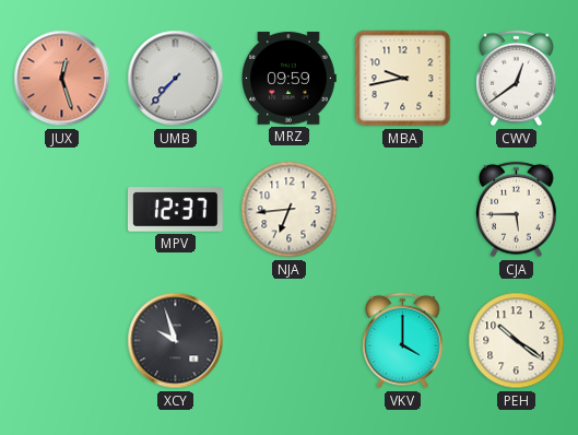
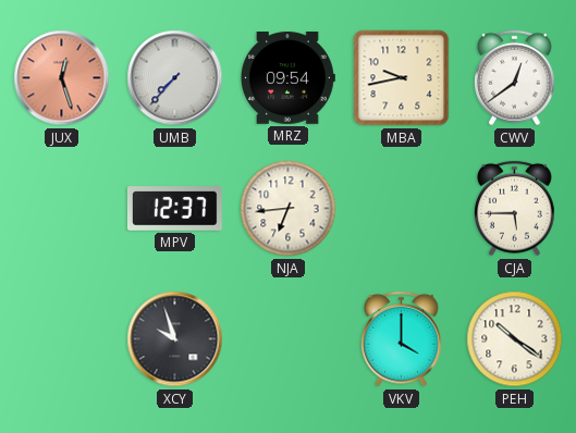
MRZ: 09:59 -> 09:54
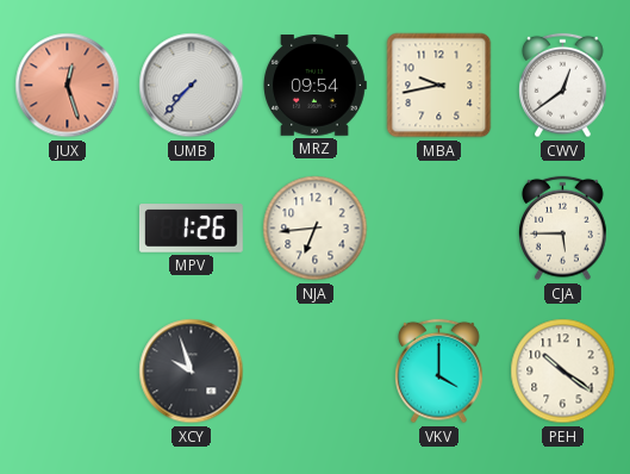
MPV: 12:37 -> 1:26
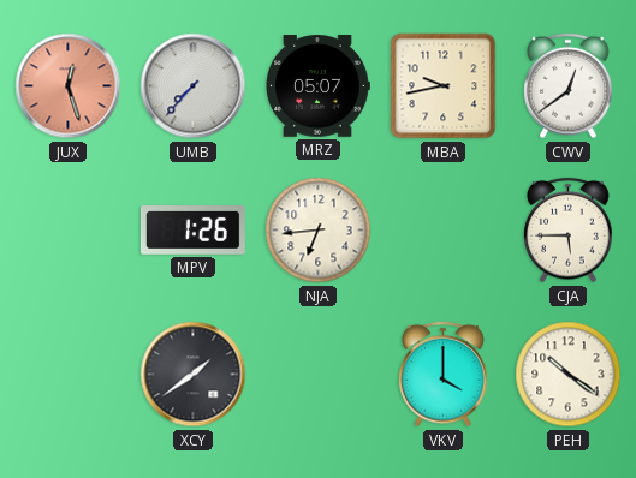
MRZ: 09:54 -> 05:07
XCY: 9:57 -> 1:39
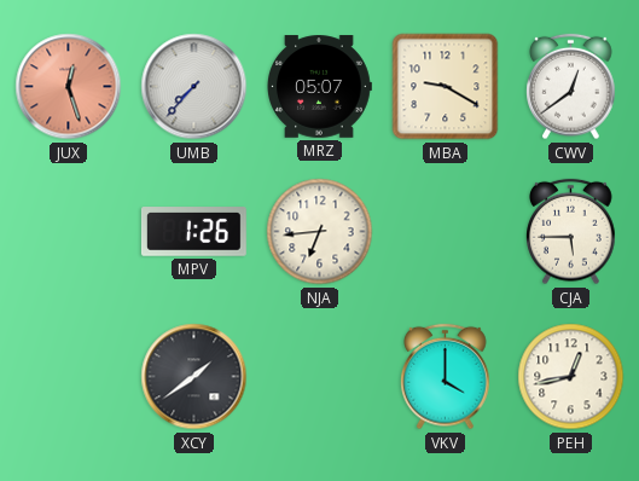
MBA: 9:43 -> 9:20
PEH: 10:21 -> 12:43
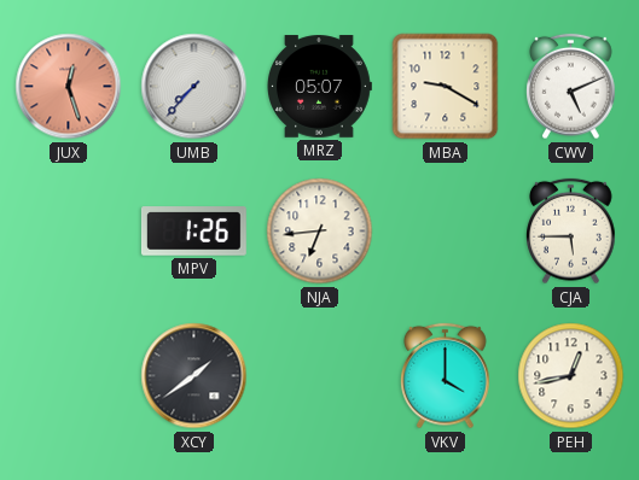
CWV: 12:39 -> 5:11
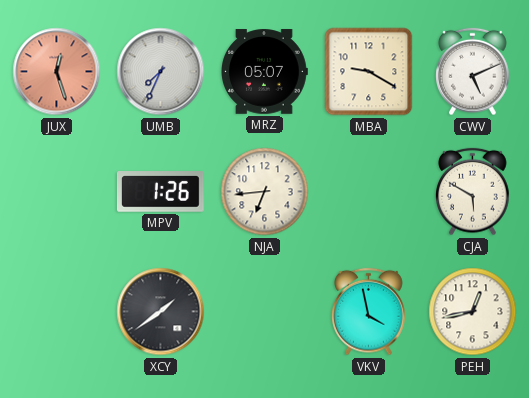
UMB: 7:37 -> 7:34
CJA: 5:45 -> 5:50
VKV: 4:00 -> 3:58
